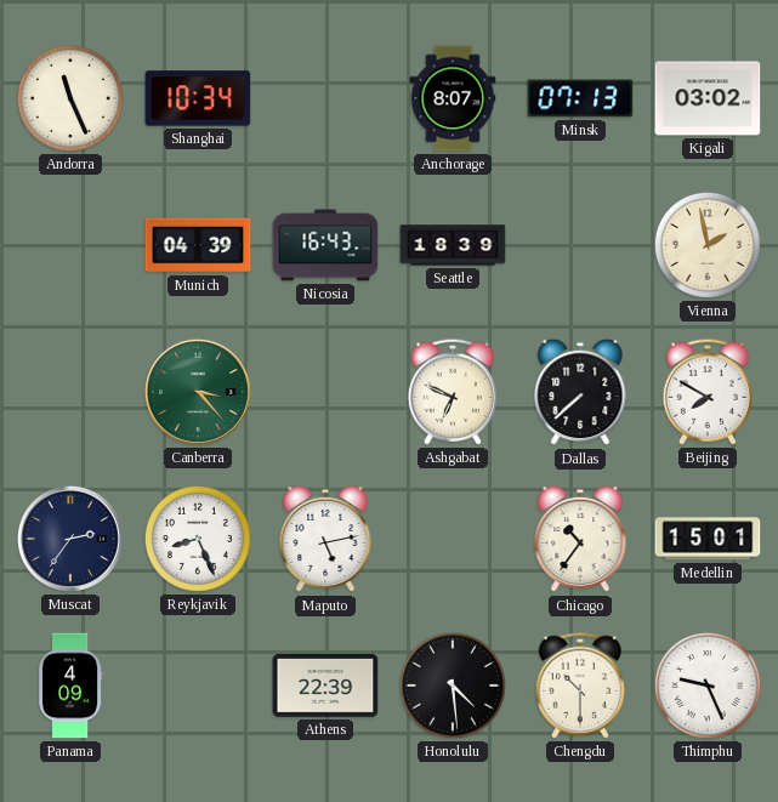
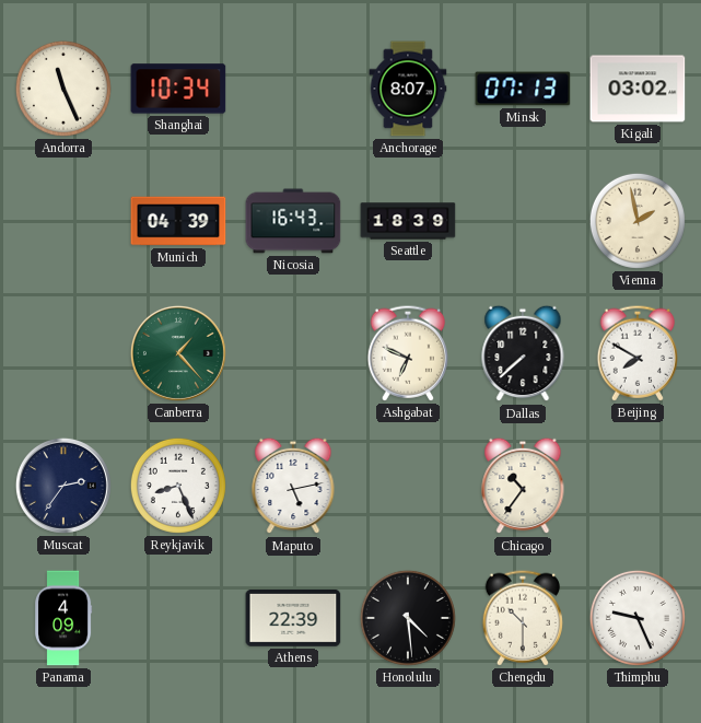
Canberra: 3:23 -> 1:23
Medellin: 15:01 -> none
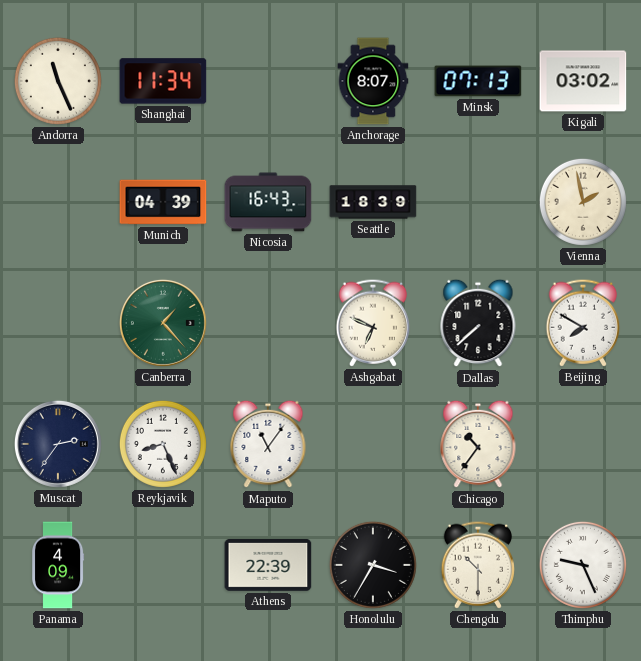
Shanghai: 10:34 -> 11:34
Maputo: 5:13 -> 11:06
Honolulu: 4:29 -> 3:35
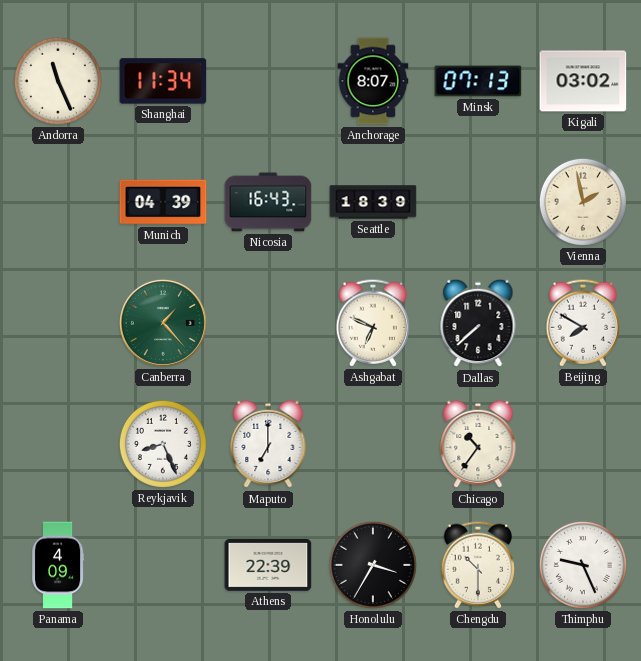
Muscat: 2:36 -> none
Maputo: 11:06 -> 7:00
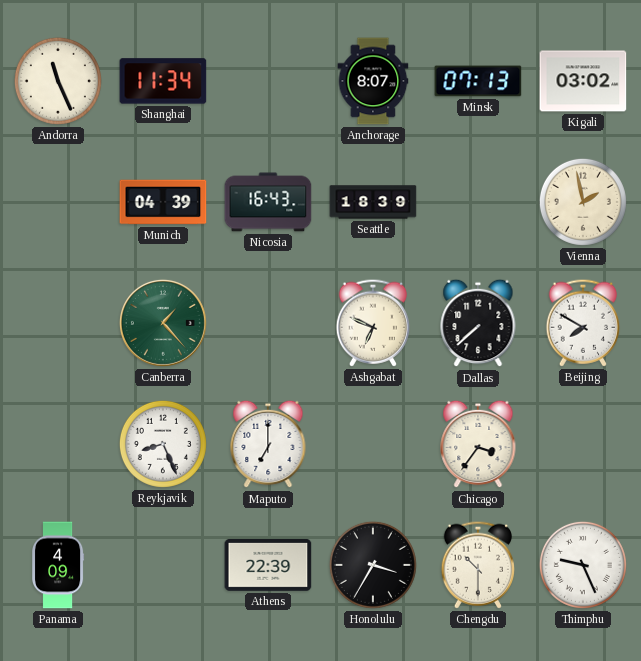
Chicago: 10:36 -> 3:36
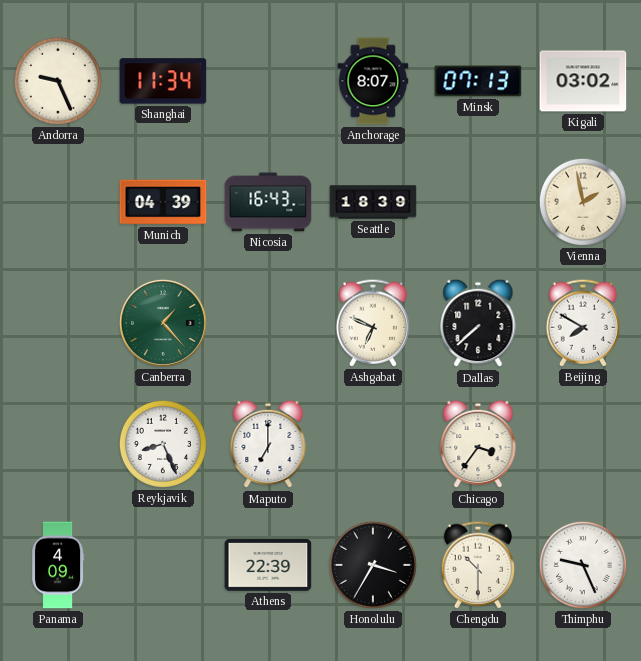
Andorra: 11:26 -> 9:26
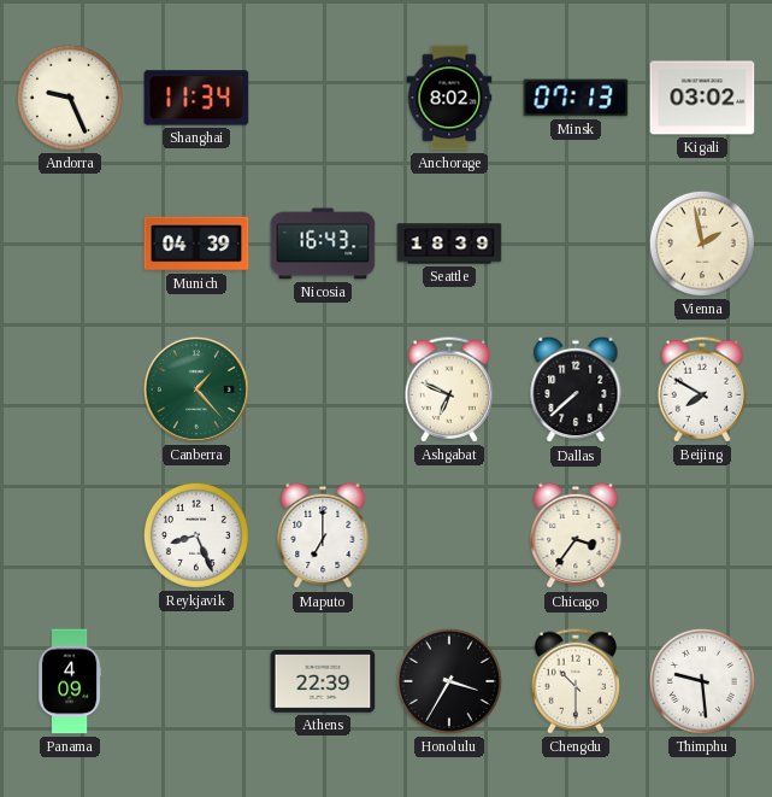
Anchorage: 8:07 -> 8:02
Thimphu: 9:26 -> 9:29
